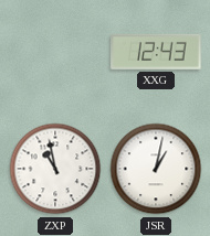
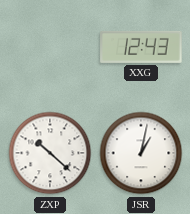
ZXP: 10:58 -> 10:22
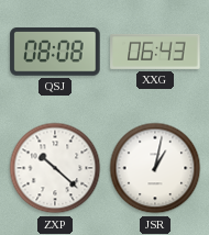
QSJ: none -> 08:08
XXG: 12:43 -> 06:43
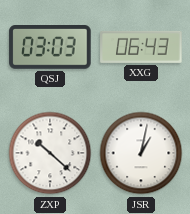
QSJ: 08:08 -> 03:03
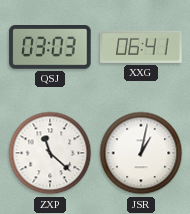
XXG: 06:43 -> 06:41
ZXP: 10:22 -> 11:22
